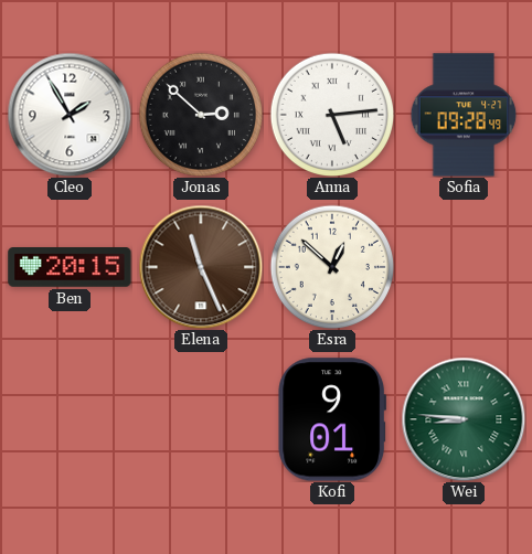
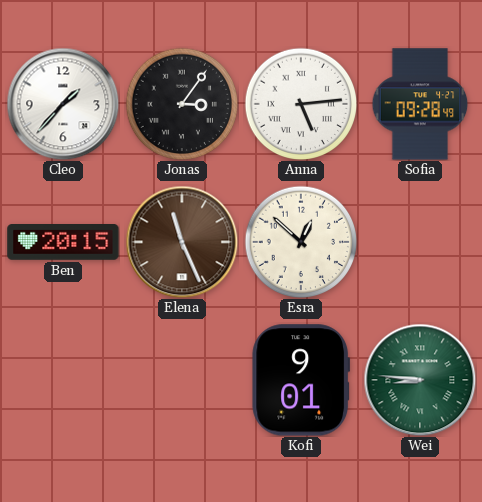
Cleo: 1:55 -> 1:37
Jonas: 2:52 -> 3:06
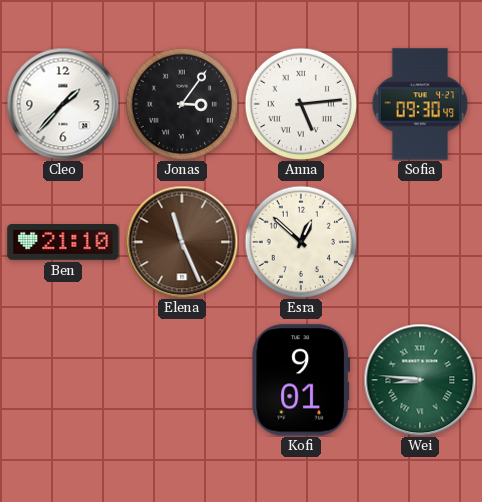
Sofia: 09:28 -> 09:30
Ben: 20:15 -> 21:10
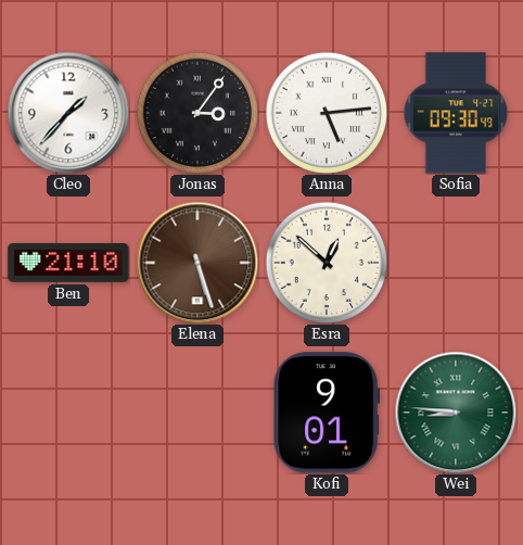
Elena: 11:26 -> 5:27
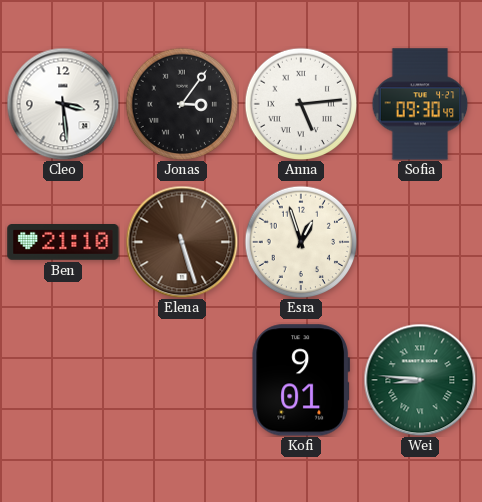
Cleo: 1:37 -> 3:29
Esra: 12:52 -> 12:57
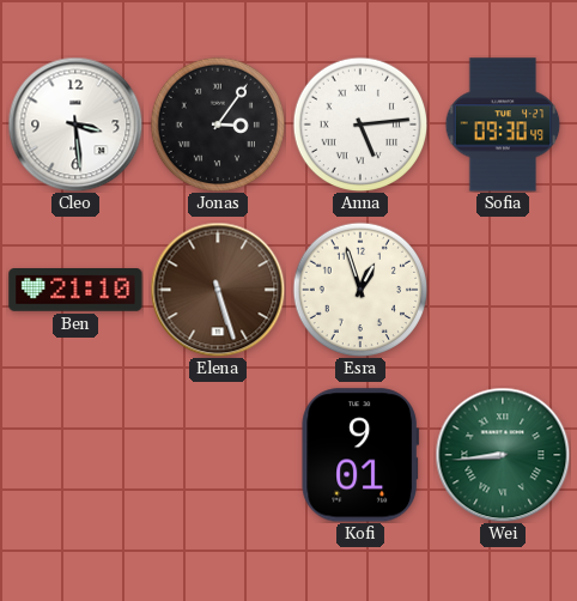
Wei: 8:46 -> 8:44
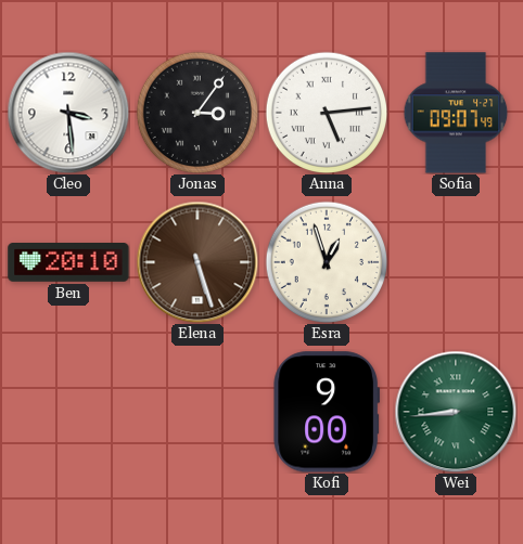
Sofia: 09:30 -> 09:07
Ben: 21:10 -> 20:10
Kofi: 9:01 -> 9:00
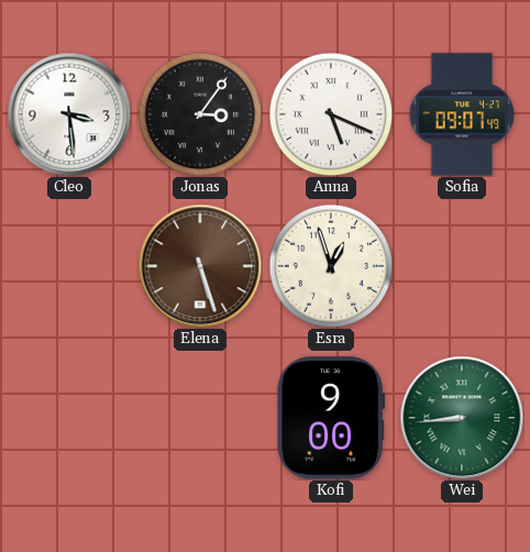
Anna: 5:14 -> 5:19
Ben: 20:10 -> none
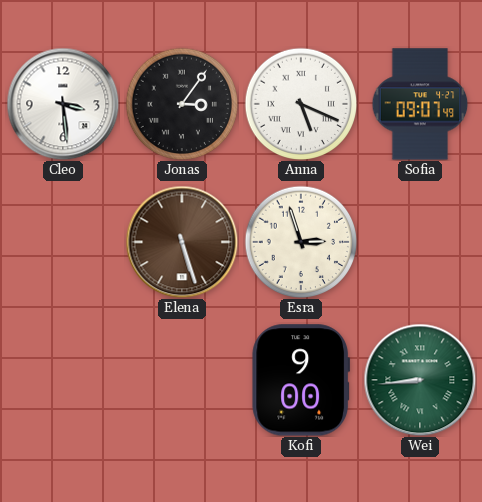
Esra: 12:57 -> 2:57
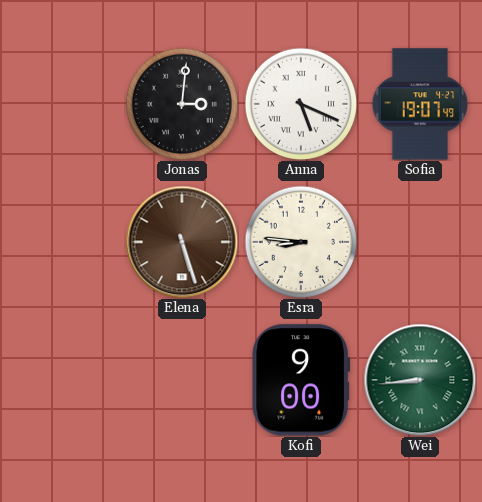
Cleo: 3:29 -> none
Jonas: 3:06 -> 3:01
Sofia: 09:07 -> 19:07
Esra: 2:57 -> 8:46
